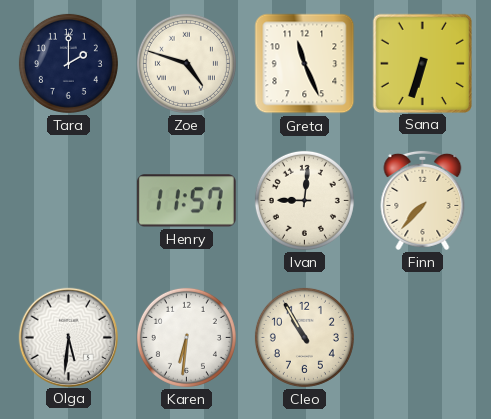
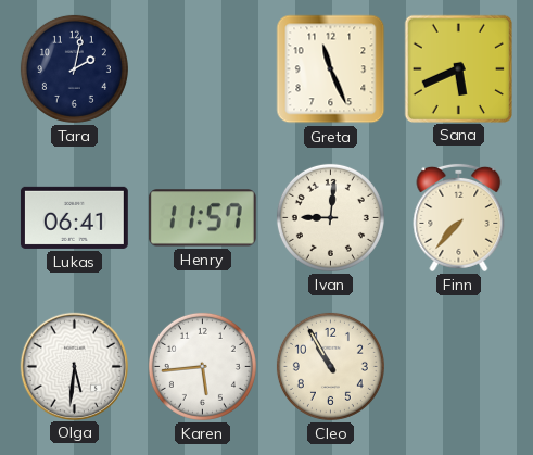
Tara: 2:00 -> 2:02
Zoe: 4:48 -> none
Sana: 6:33 -> 5:41
Lukas: none -> 06:41
Karen: 6:31 -> 5:44
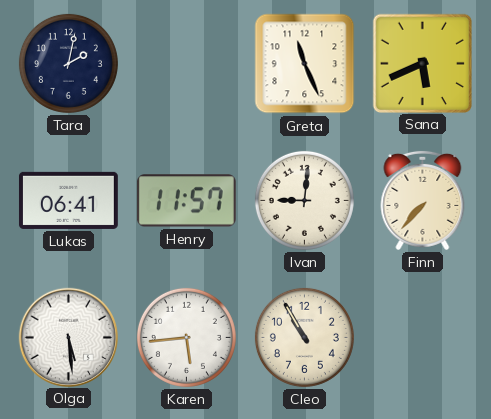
Olga: 5:31 -> 5:29
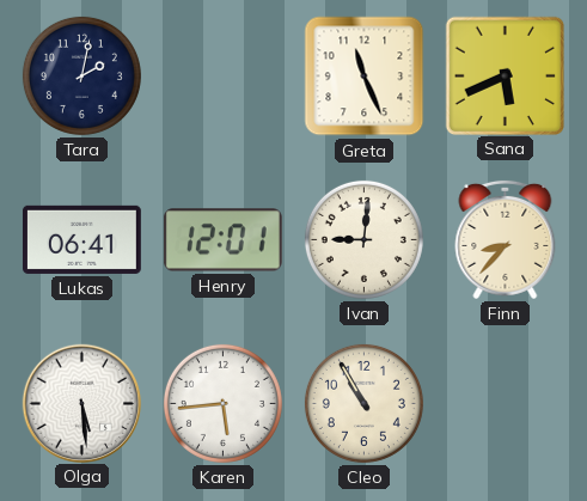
Henry: 11:57 -> 12:01
Finn: 7:37 -> 8:37
